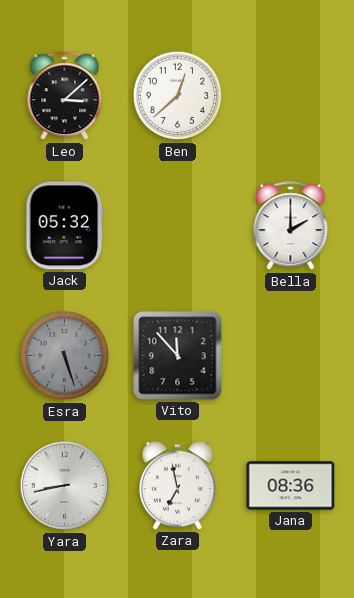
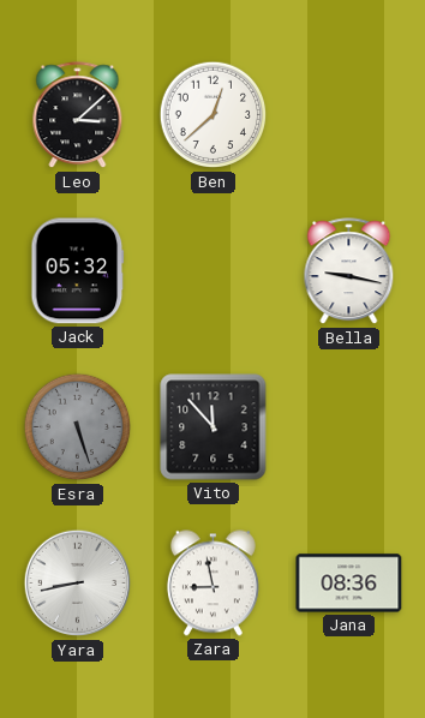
Bella: 2:00 -> 9:17
Zara: 6:58 -> 8:58
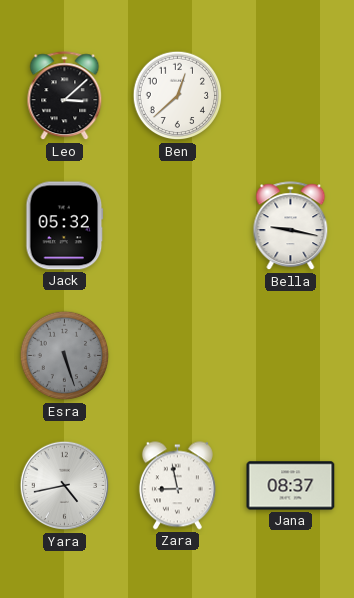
Vito: 11:53 -> none
Yara: 8:43 -> 4:43
Jana: 08:36 -> 08:37
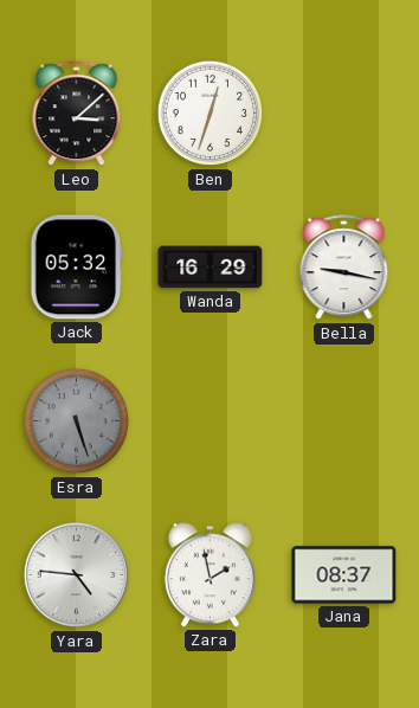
Ben: 12:38 -> 12:33
Wanda: none -> 16:29
Yara: 4:43 -> 4:46
Zara: 8:58 -> 1:58
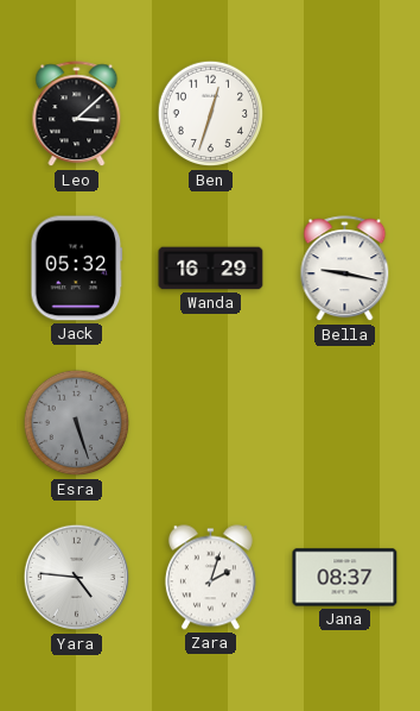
Zara: 1:58 -> 2:03
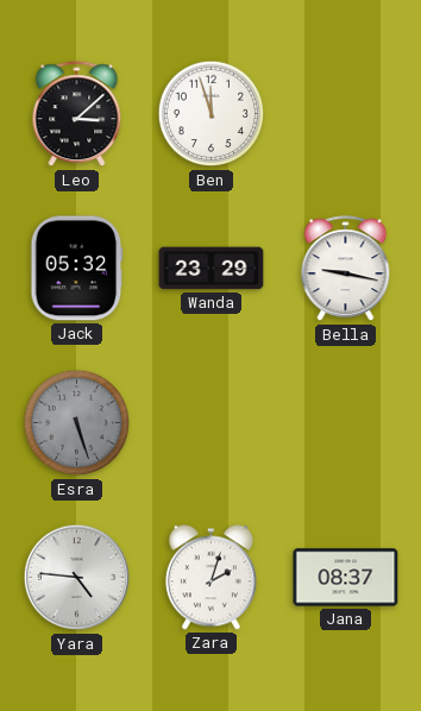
Ben: 12:33 -> 11:57
Wanda: 16:29 -> 23:29
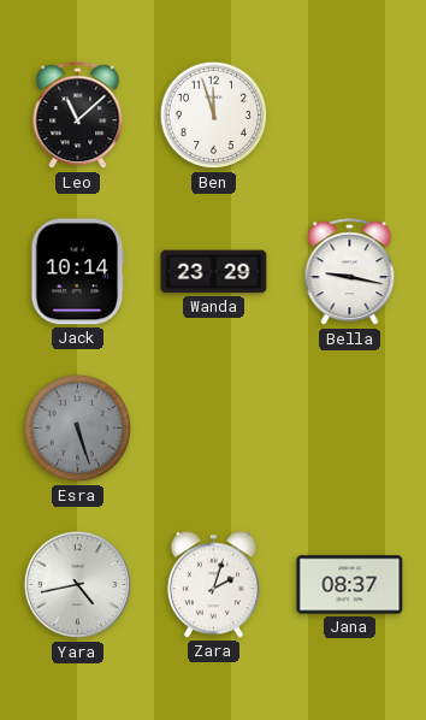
Leo: 3:08 -> 11:08
Jack: 05:32 -> 10:14
Yara: 4:46 -> 4:43
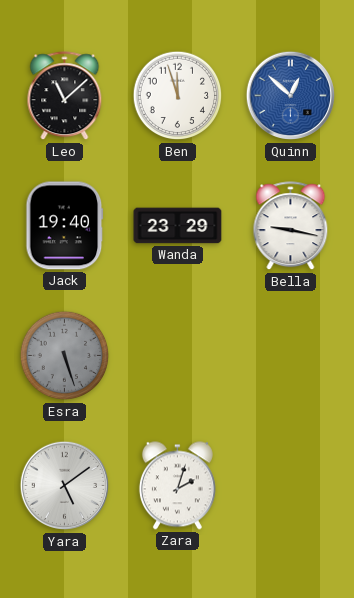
Quinn: none -> 12:52
Jack: 10:14 -> 19:40
Yara: 4:43 -> 5:09
Jana: 08:37 -> none
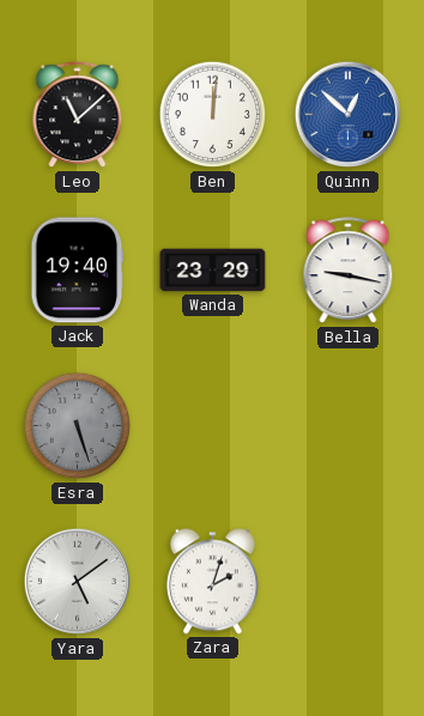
Ben: 11:57 -> 12:01
